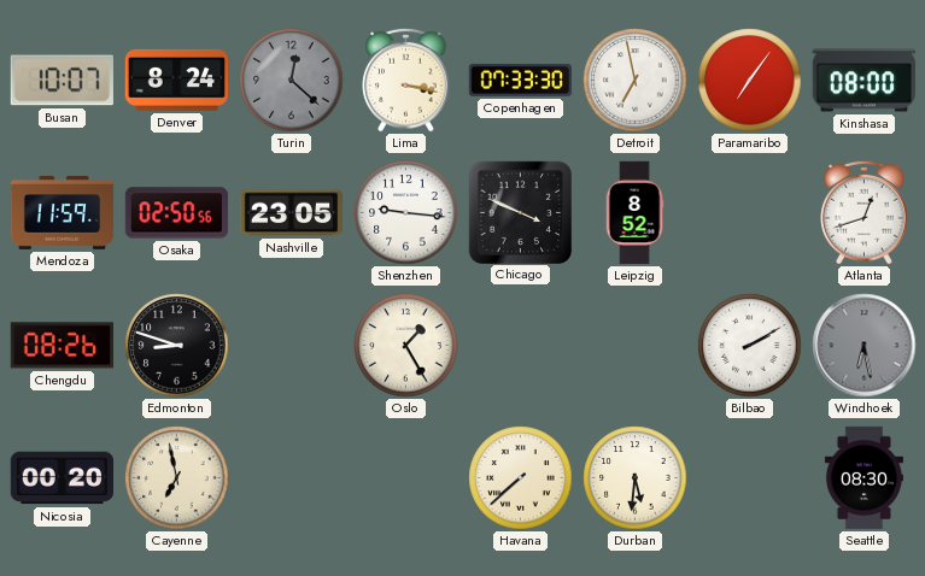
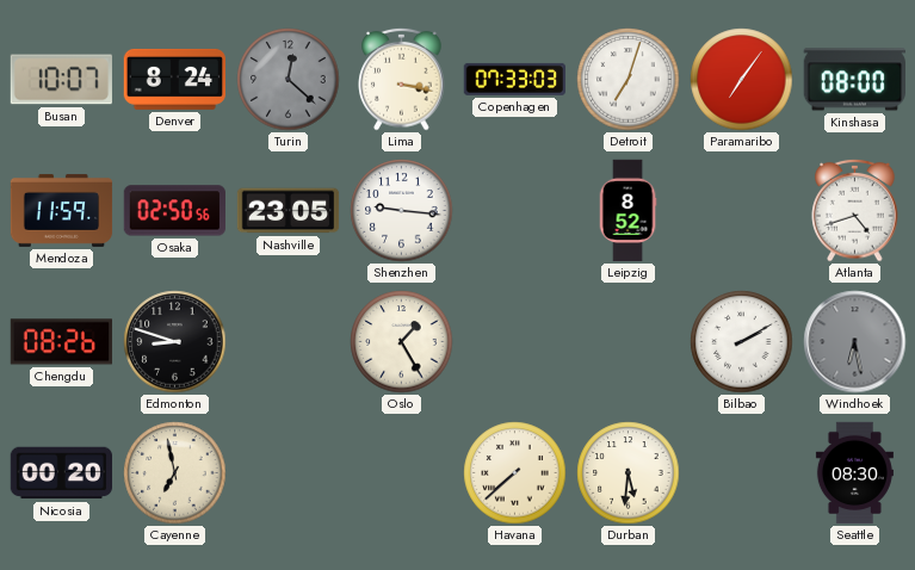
Copenhagen: 07:33:30 -> 07:33:03
Detroit: 6:58 -> 7:03
Chicago: 3:49 -> none
Atlanta: 12:42 -> 4:42
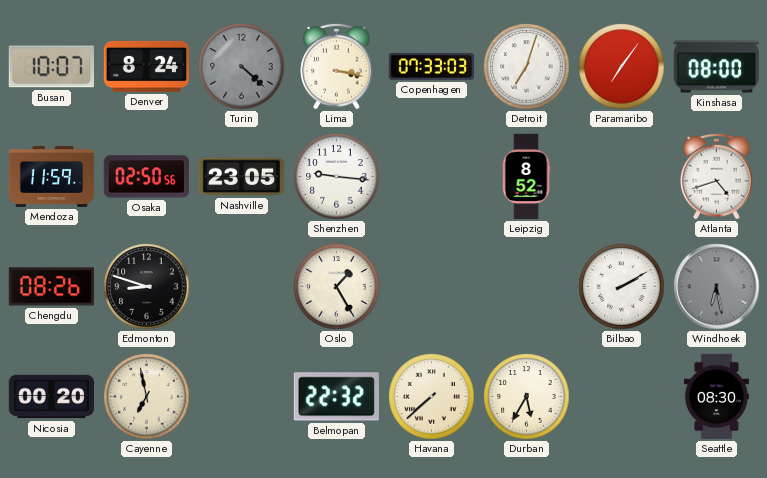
Turin: 12:22 -> 4:22
Belmopan: none -> 22:32
Durban: 5:31 -> 5:35
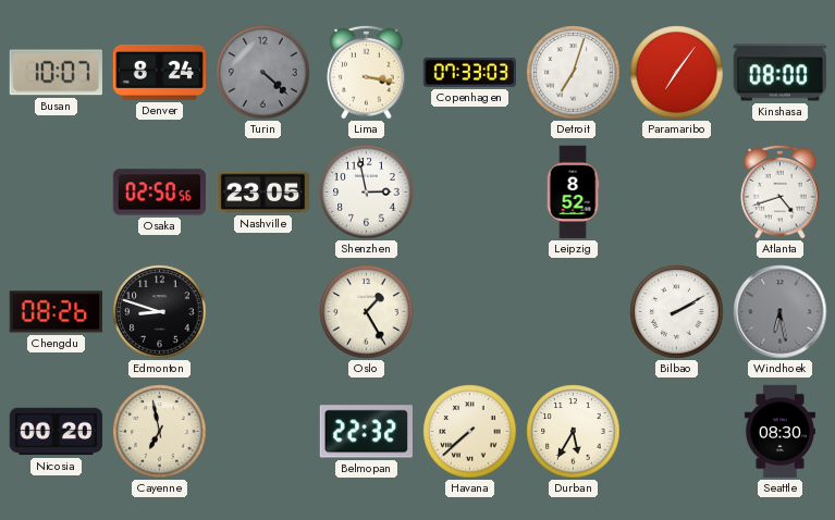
Mendoza: 11:59 -> none
Shenzhen: 9:16 -> 2:58
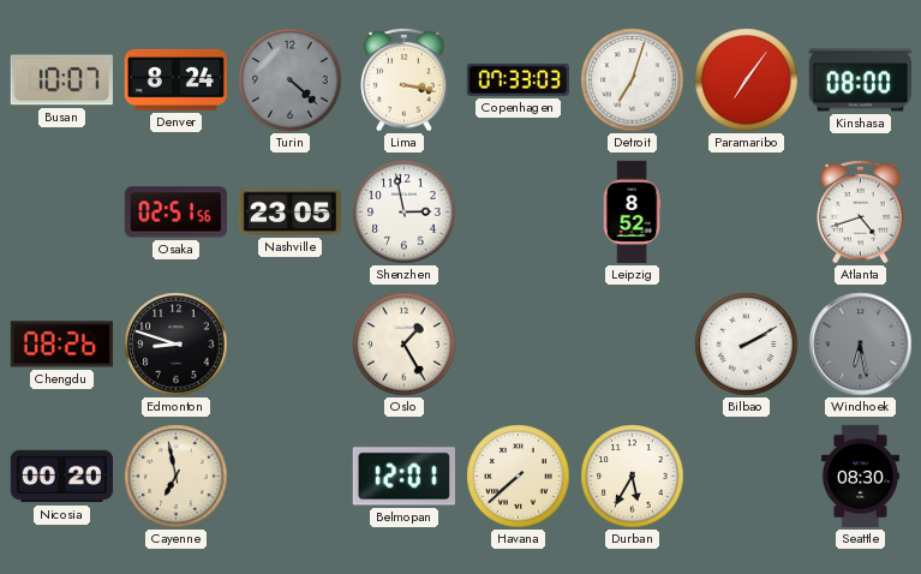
Osaka: 02:50 -> 02:51
Belmopan: 22:32 -> 12:01
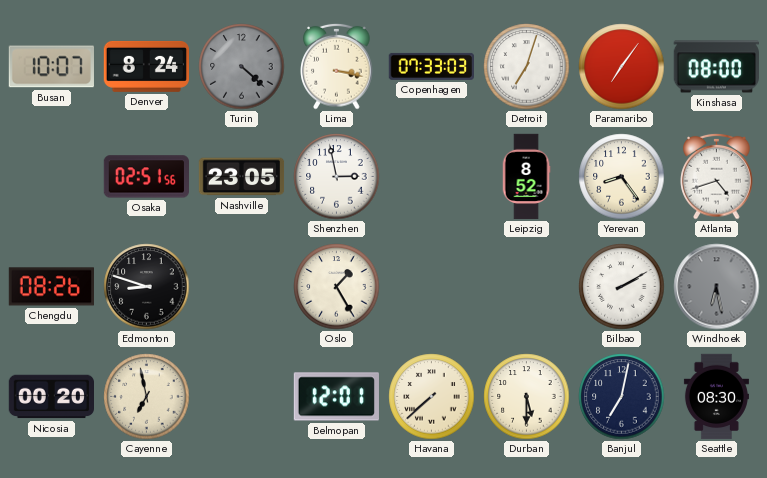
Yerevan: none -> 8:24
Durban: 5:35 -> 5:30
Banjul: none -> 7:02
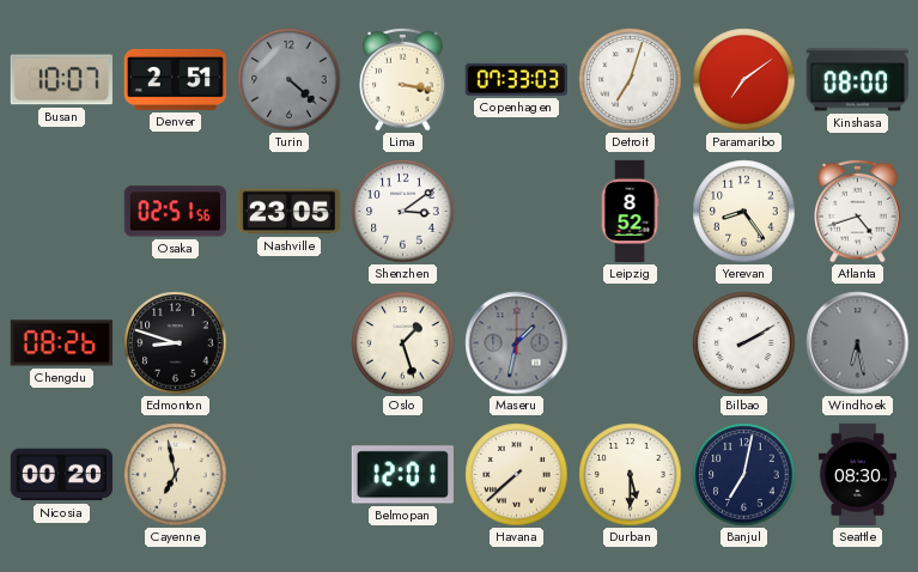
Denver: 8:24 -> 2:51
Paramaribo: 7:06 -> 7:09
Shenzhen: 2:58 -> 3:09
Oslo: 1:25 -> 1:27
Maseru: none -> 1:32
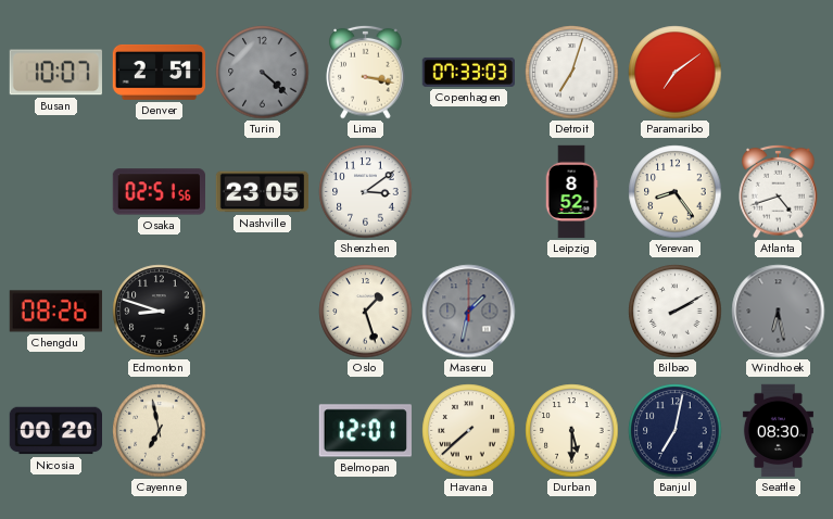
Kinshasa: 08:00 -> none
